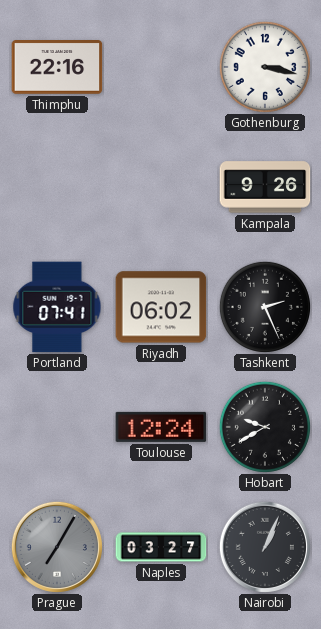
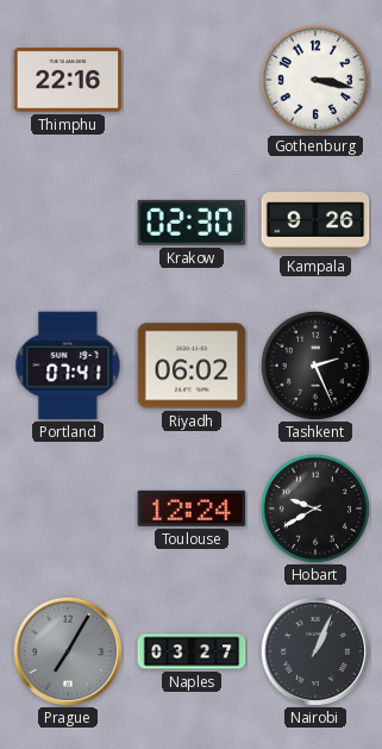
Krakow: none -> 02:30
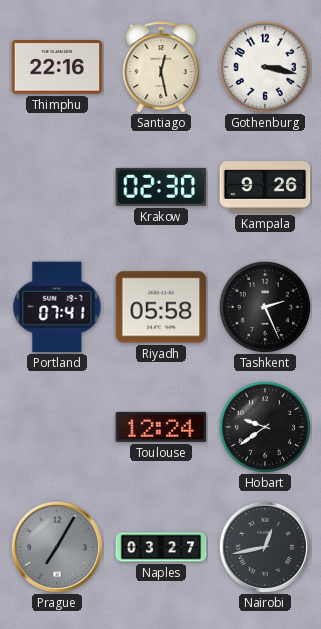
Santiago: none -> 12:28
Riyadh: 06:02 -> 05:58
Hobart: 9:40 -> 9:39
Nairobi: 1:04 -> 12:43
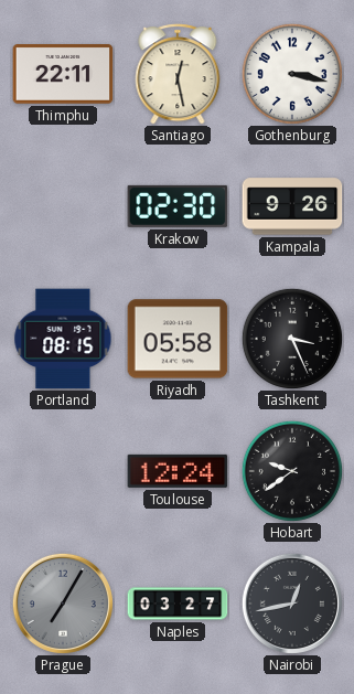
Thimphu: 22:16 -> 22:11
Portland: 07:41 -> 08:15
Tashkent: 2:26 -> 3:26
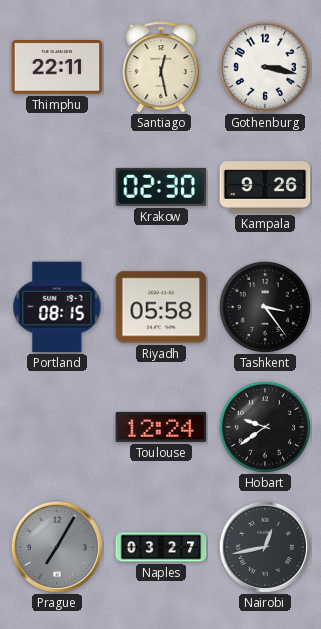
Tashkent: 3:26 -> 3:24
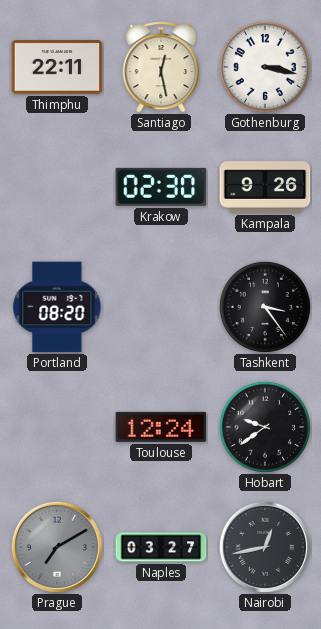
Portland: 08:15 -> 08:20
Riyadh: 05:58 -> none
Prague: 7:05 -> 7:10
